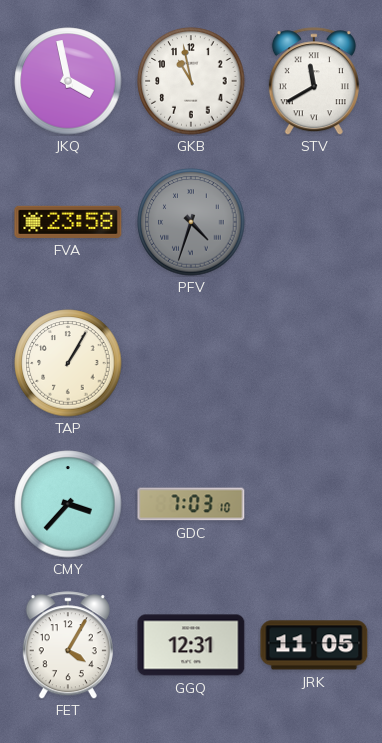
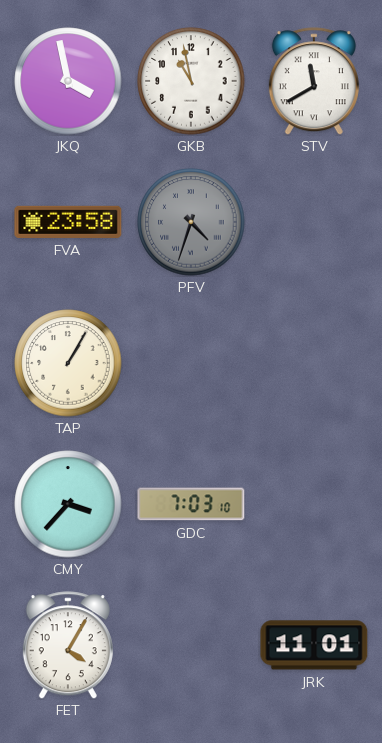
GGQ: 12:31 -> none
JRK: 11:05 -> 11:01
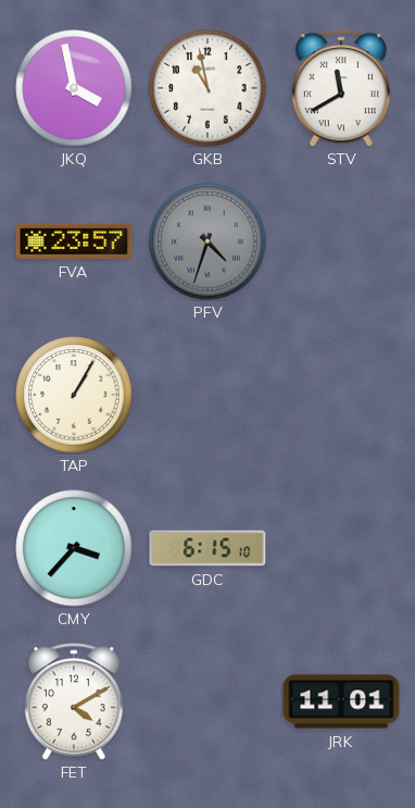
FVA: 23:58 -> 23:57
GDC: 7:03 -> 6:15
FET: 4:05 -> 4:10
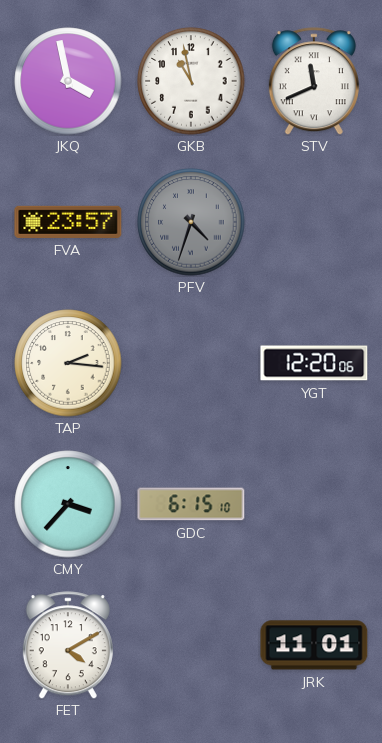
STV: 11:40 -> 11:41
TAP: 1:05 -> 2:16
YGT: none -> 12:20
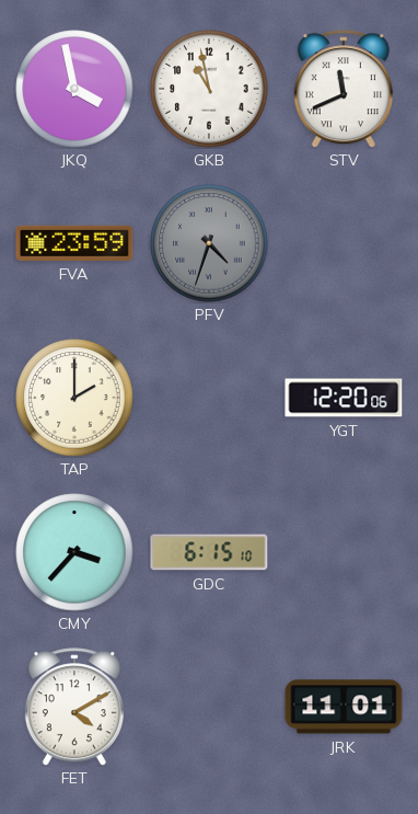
FVA: 23:57 -> 23:59
TAP: 2:16 -> 2:00
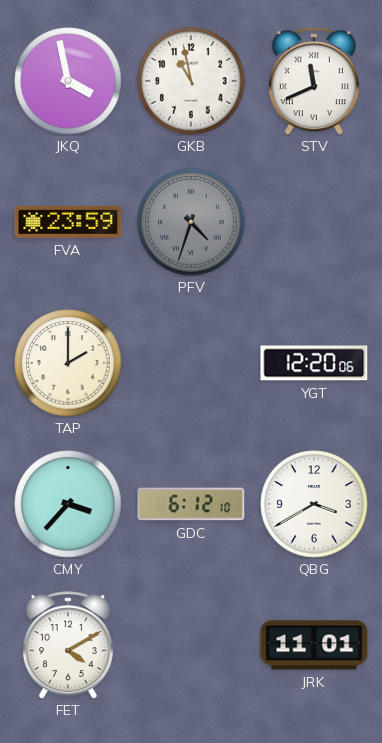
GDC: 6:15 -> 6:12
QBG: none -> 3:40
